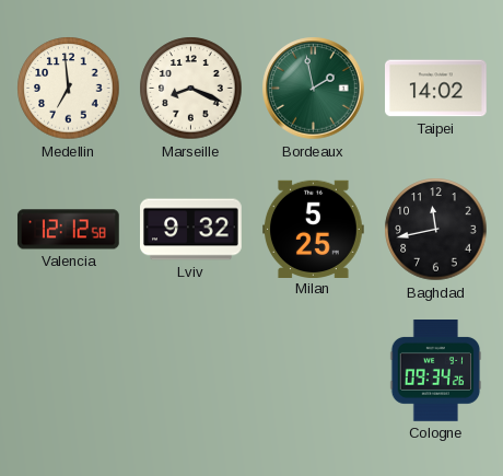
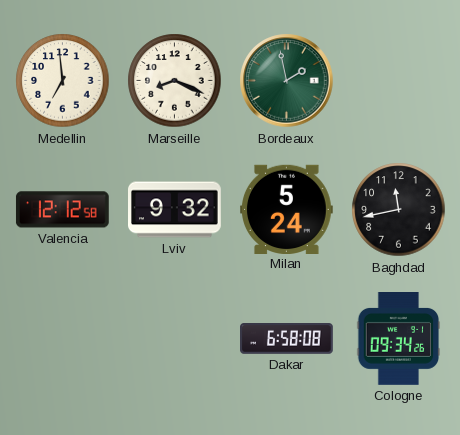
Taipei: 14:02 -> none
Milan: 5:25 -> 5:24
Dakar: none -> 6:58
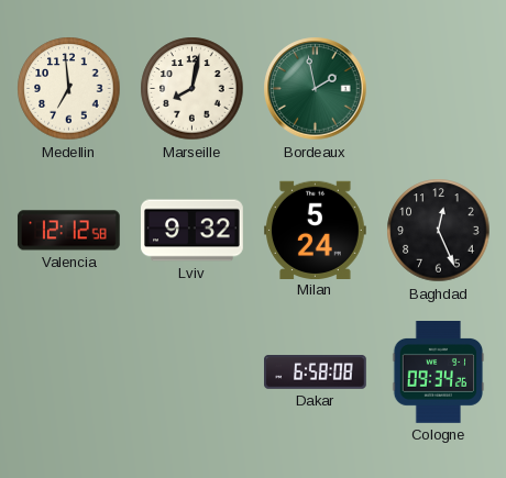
Marseille: 8:19 -> 8:02
Baghdad: 11:43 -> 12:26
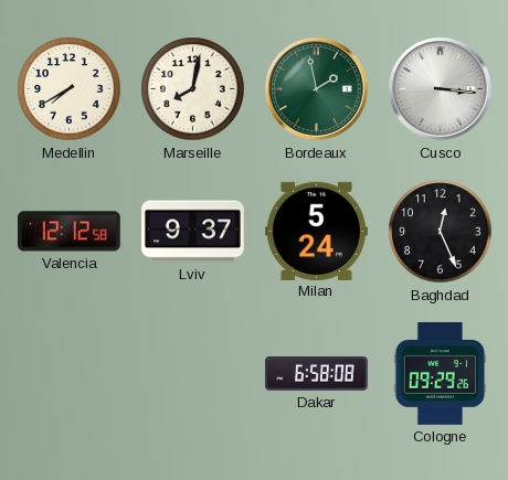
Medellin: 6:59 -> 7:40
Cusco: none -> 3:16
Lviv: 9:32 -> 9:37
Cologne: 09:34 -> 09:29
